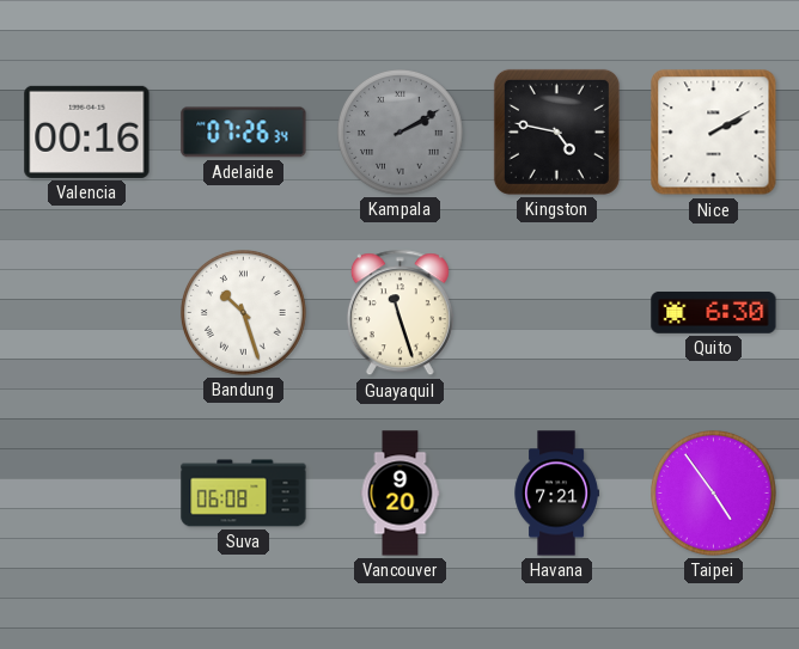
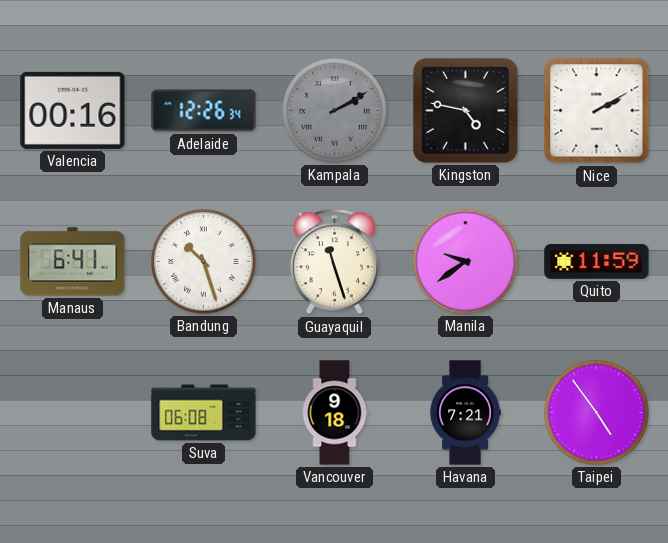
Adelaide: 07:26 -> 12:26
Manaus: none -> 6:41
Manila: none -> 9:39
Quito: 6:30 -> 11:59
Vancouver: 9:20 -> 9:18
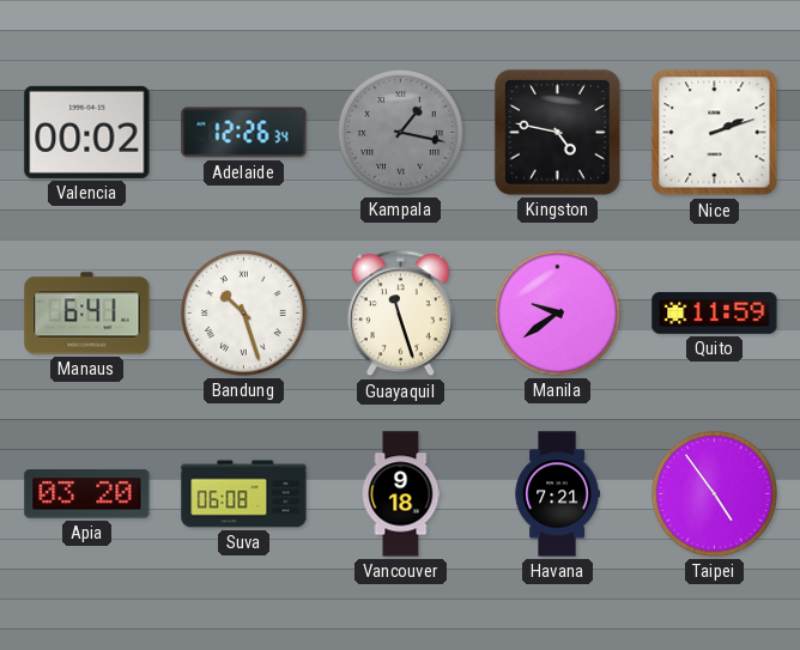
Valencia: 00:16 -> 00:02
Kampala: 2:10 -> 1:17
Nice: 2:10 -> 2:12
Apia: none -> 03:20
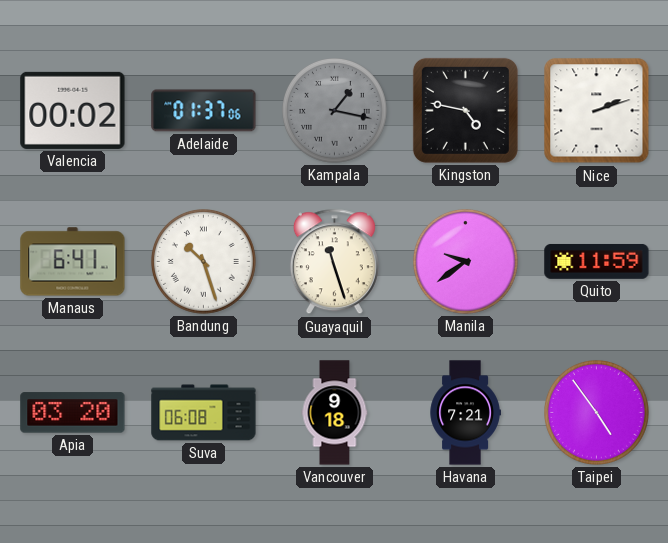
Adelaide: 12:26 -> 01:37
